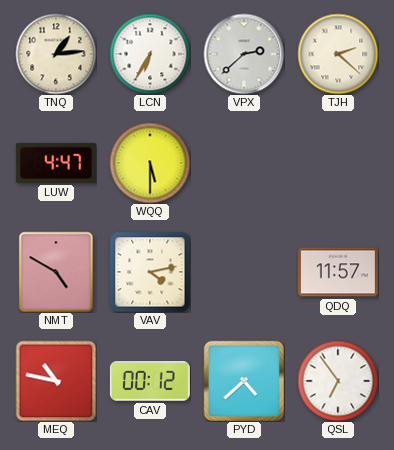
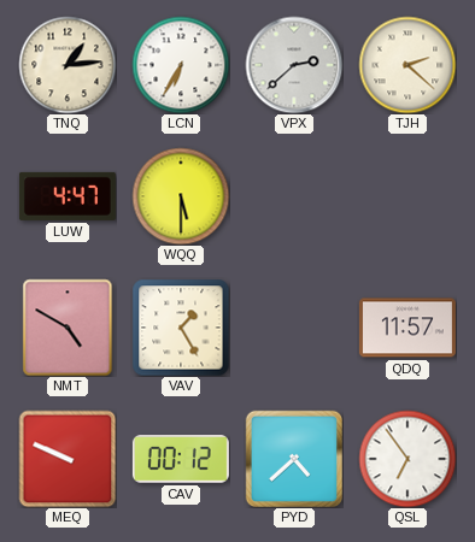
VAV: 4:13 -> 1:25
MEQ: 10:47 -> 9:49
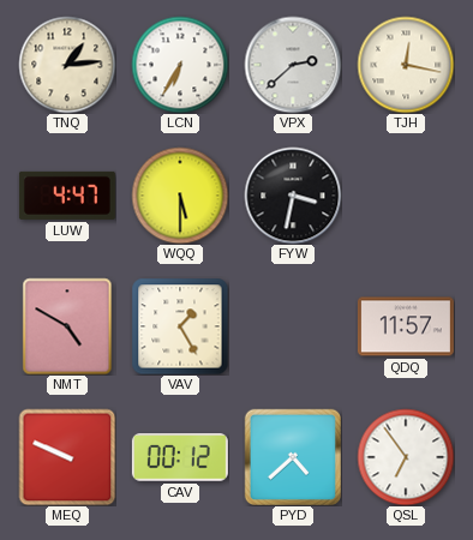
TJH: 2:22 -> 12:17
FYW: none -> 3:32
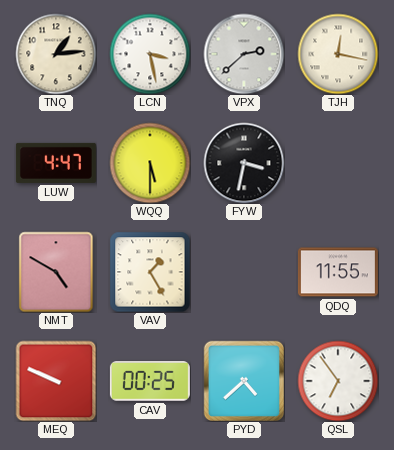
LCN: 6:35 -> 3:28
QDQ: 11:57 -> 11:55
CAV: 00:12 -> 00:25
